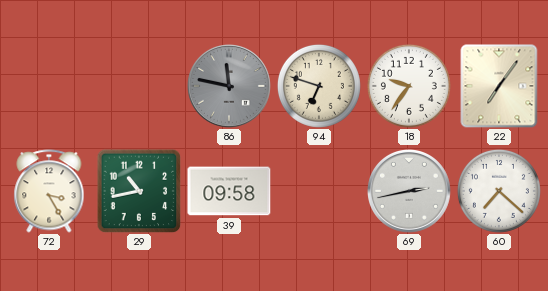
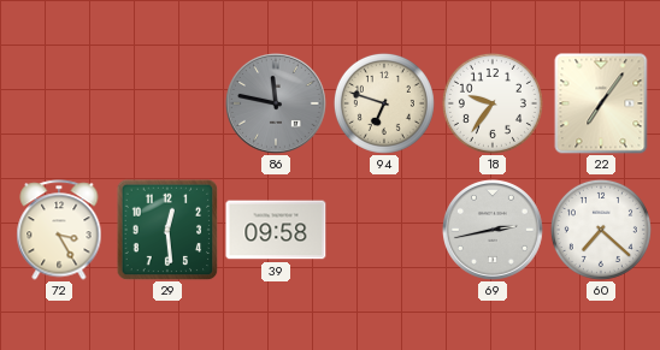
29: 10:43 -> 12:29
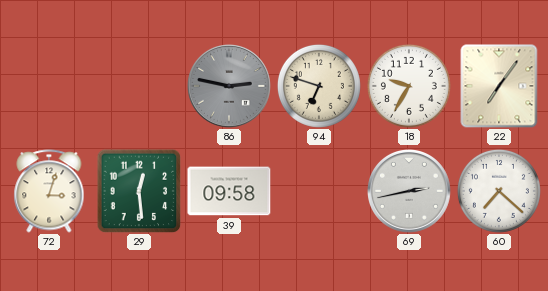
86: 11:47 -> 2:47
18: 9:36 -> 9:35
72: 3:25 -> 3:03
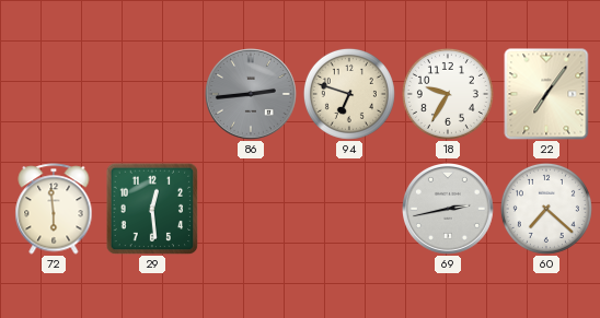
86: 2:47 -> 2:44
72: 3:03 -> 5:59
39: 09:58 -> none
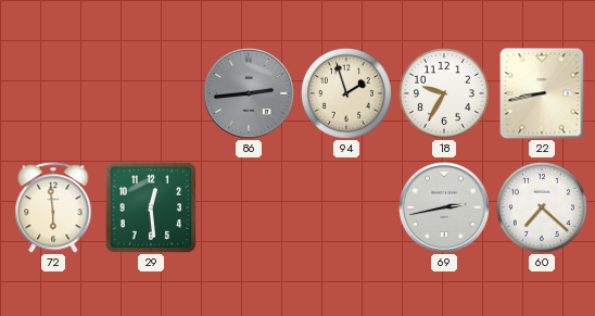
94: 6:48 -> 1:57
22: 7:06 -> 8:43
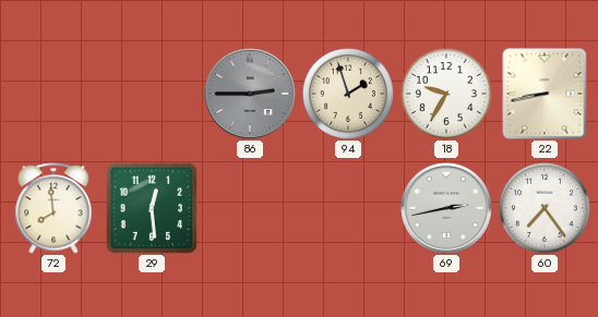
86: 2:44 -> 2:45
72: 5:59 -> 7:59
60: 7:22 -> 7:24
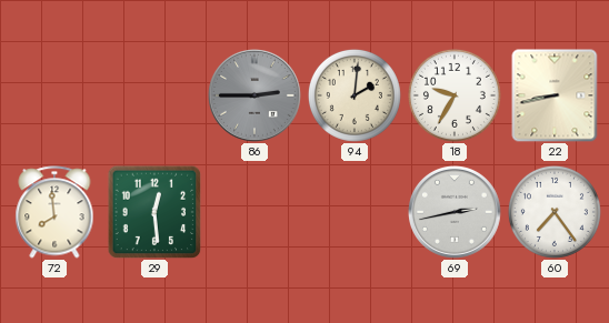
94: 1:57 -> 2:01
